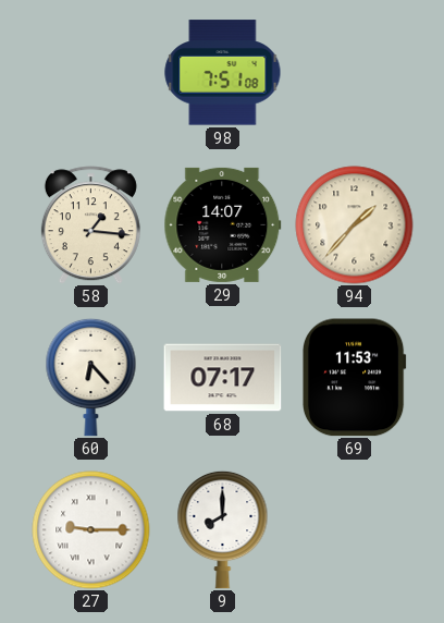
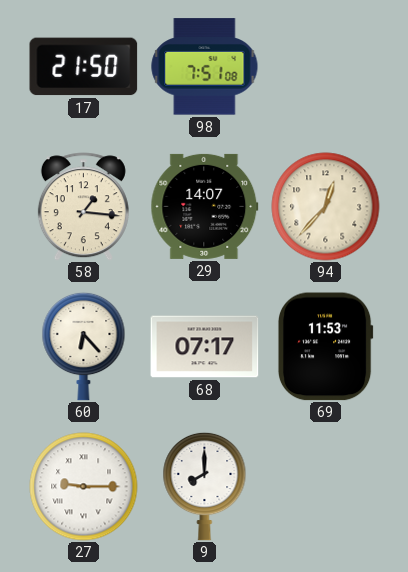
17: none -> 21:50
94: 1:37 -> 12:37
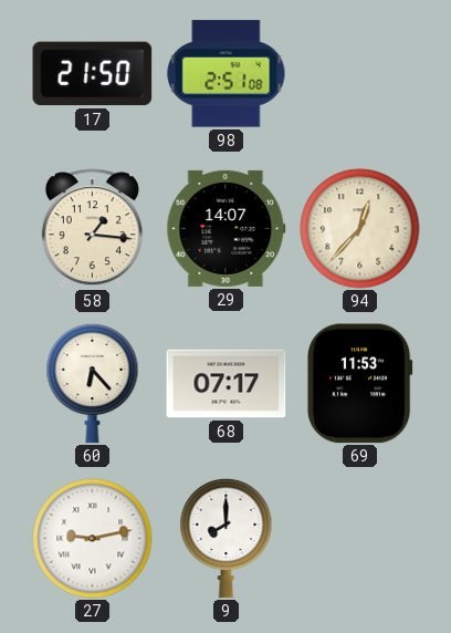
98: 7:51 -> 2:51
27: 9:15 -> 9:13
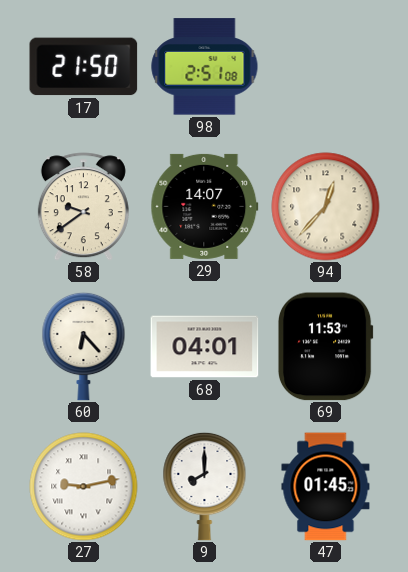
58: 1:16 -> 9:39
68: 07:17 -> 04:01
47: none -> 01:45
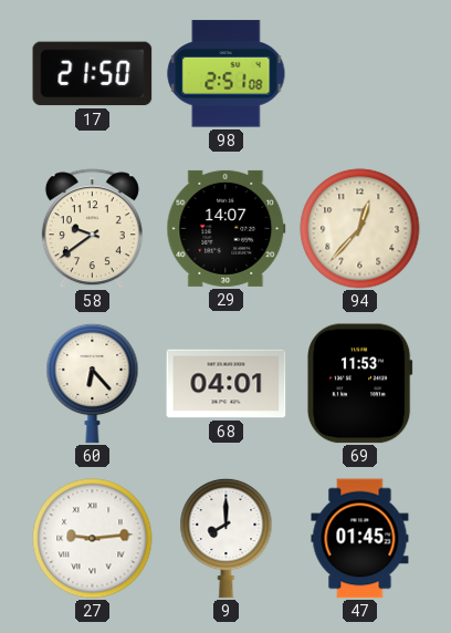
27: 9:13 -> 9:14
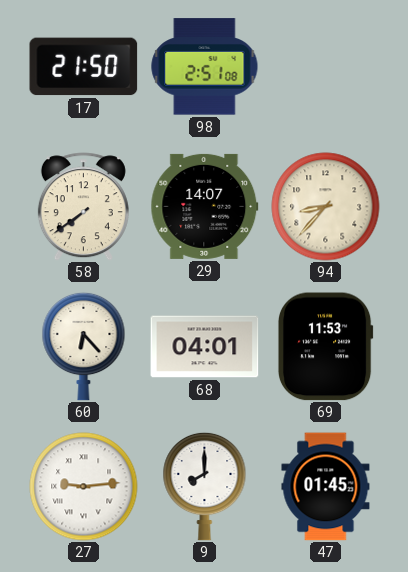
58: 9:39 -> 7:39
94: 12:37 -> 8:37
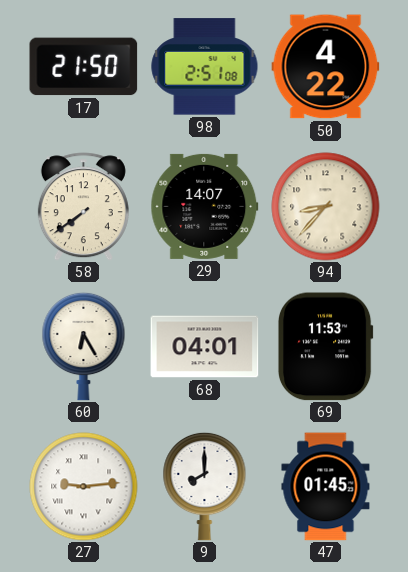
50: none -> 4:22
60: 6:23 -> 6:25
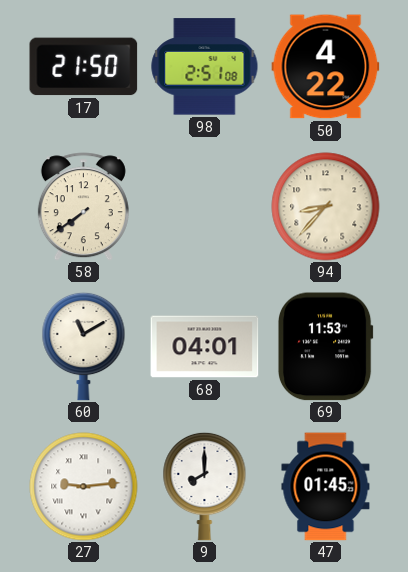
29: 14:07 -> none
60: 6:25 -> 11:10
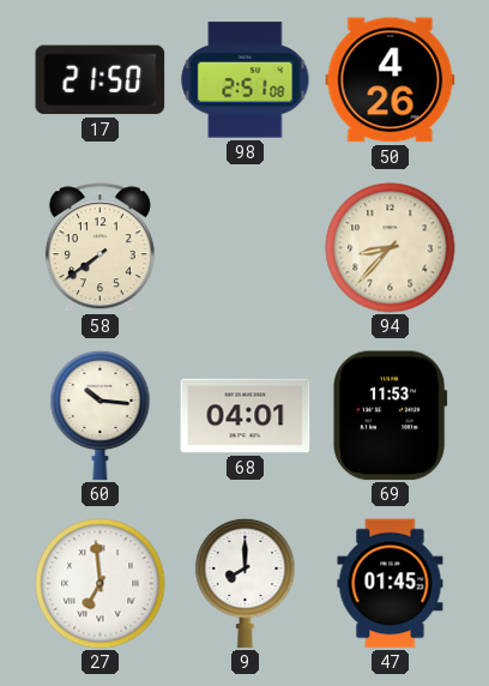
50: 4:22 -> 4:26
60: 11:10 -> 10:16
27: 9:14 -> 6:59
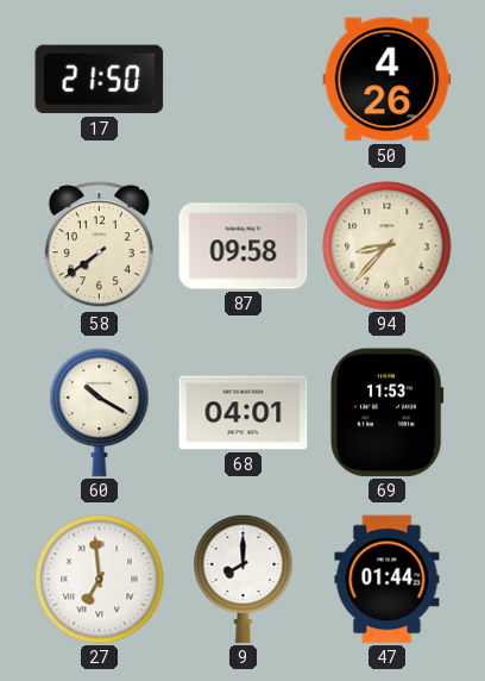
98: 2:51 -> none
87: none -> 09:58
60: 10:16 -> 10:20
47: 01:45 -> 01:44
